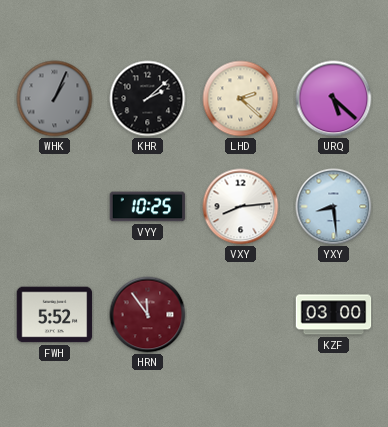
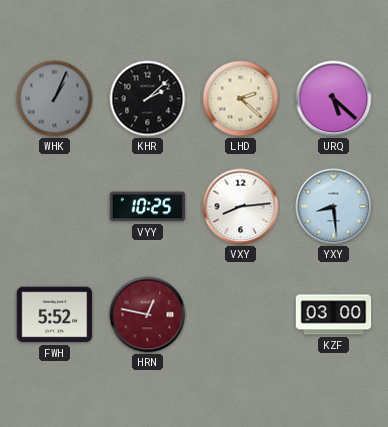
HRN: 11:54 -> 12:47
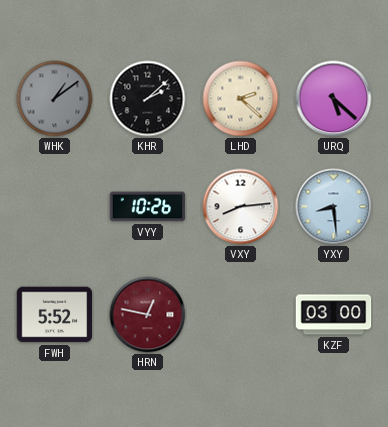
WHK: 1:04 -> 1:09
VYY: 10:25 -> 10:26
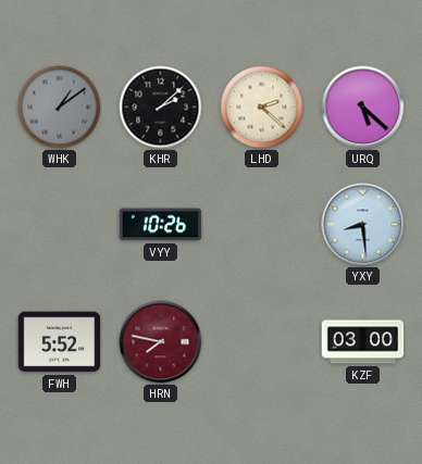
VXY: 8:14 -> none
HRN: 12:47 -> 7:47
